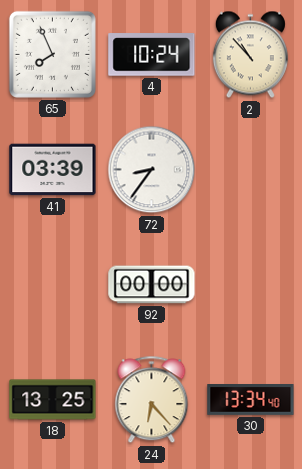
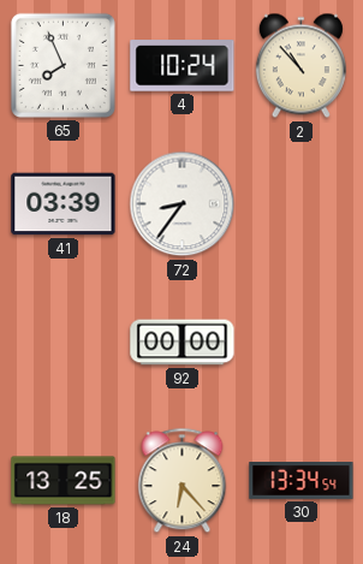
30: 13:34:40 -> 13:34:54
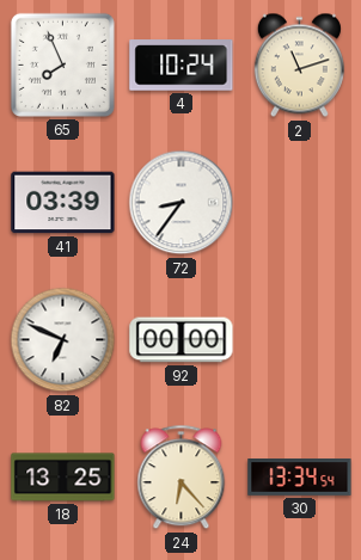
2: 10:53 -> 11:12
82: none -> 6:49
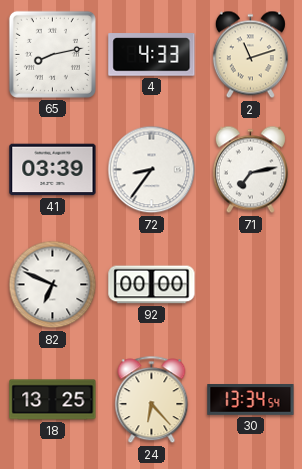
65: 7:56 -> 8:13
4: 10:24 -> 4:33
71: none -> 7:13
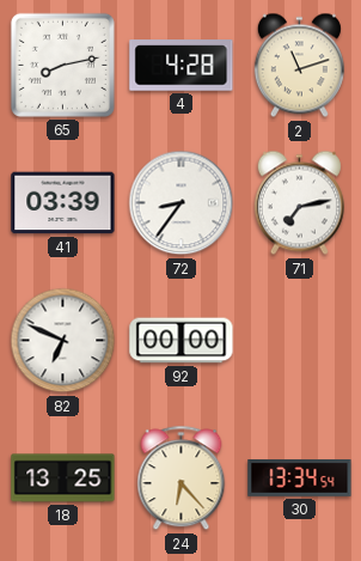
4: 4:33 -> 4:28
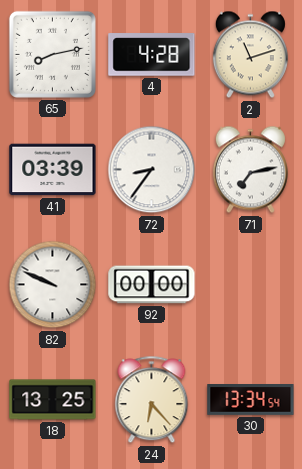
82: 6:49 -> 9:49
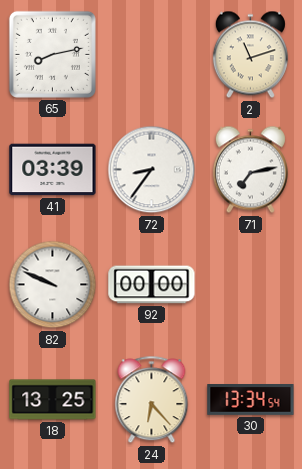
4: 4:28 -> none
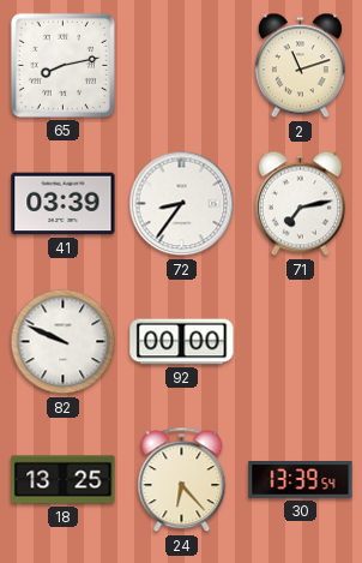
30: 13:34 -> 13:39
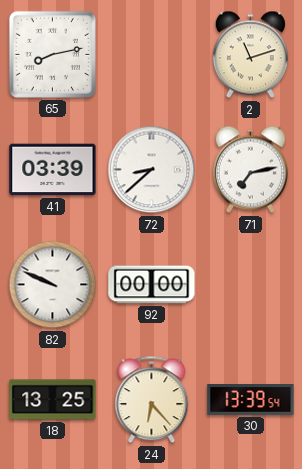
72: 8:36 -> 8:38
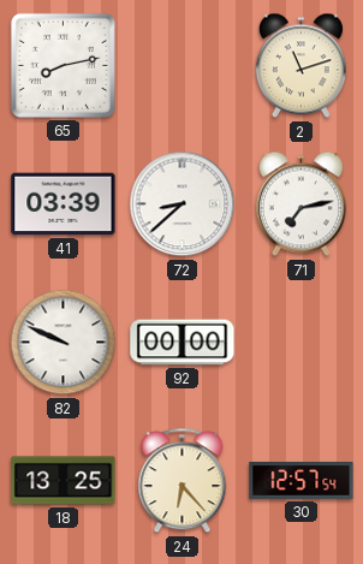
30: 13:39 -> 12:57
